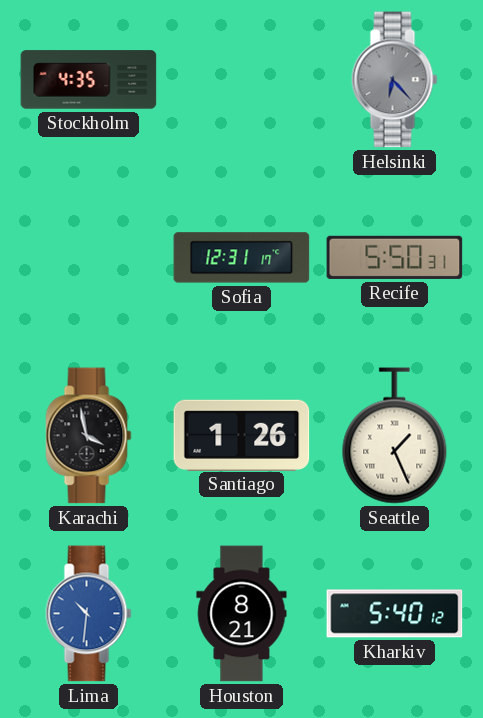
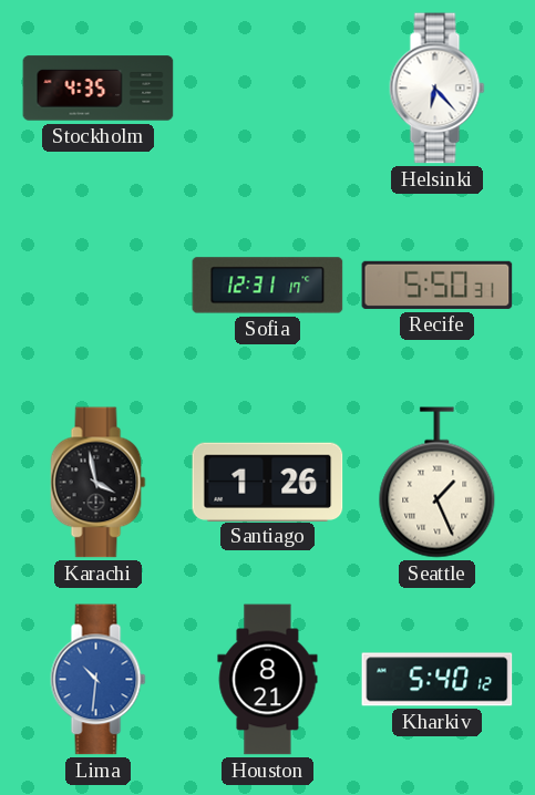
Helsinki dial: grey -> white
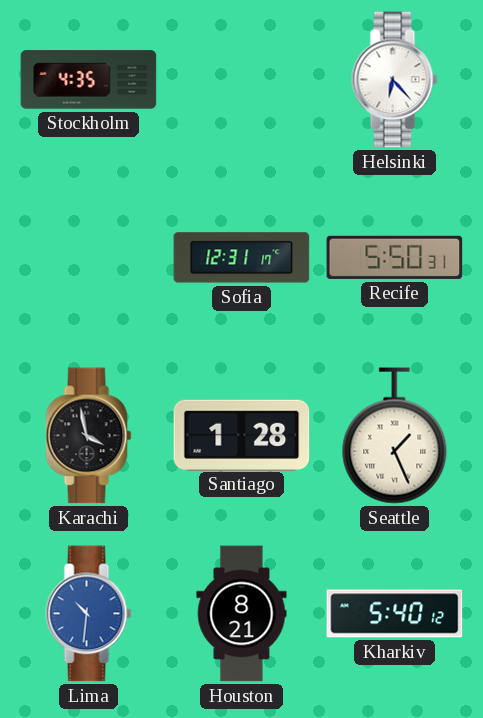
Santiago: 1:26 -> 1:28
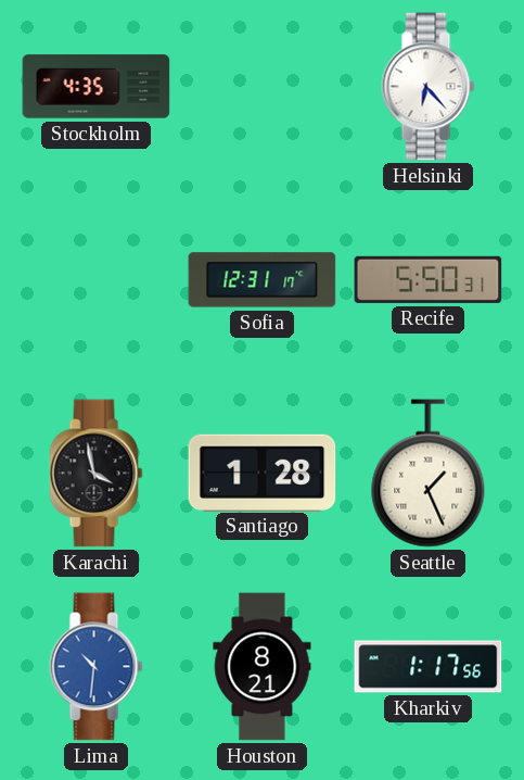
Kharkiv: 5:40 -> 1:17
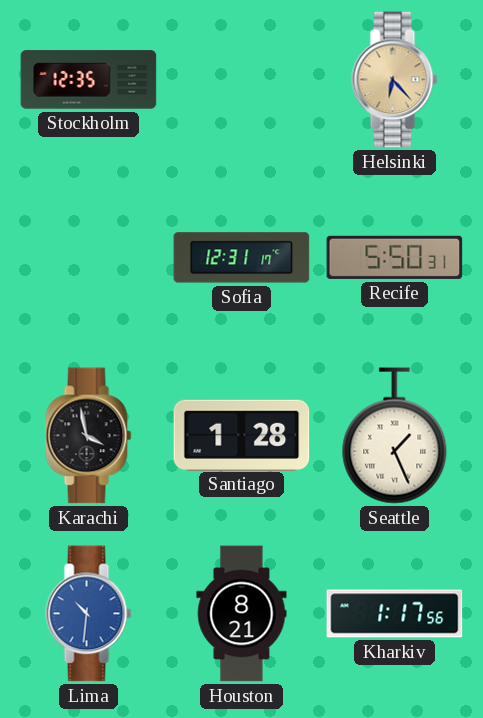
Stockholm: 4:35 -> 12:35
Helsinki dial: white -> champagne
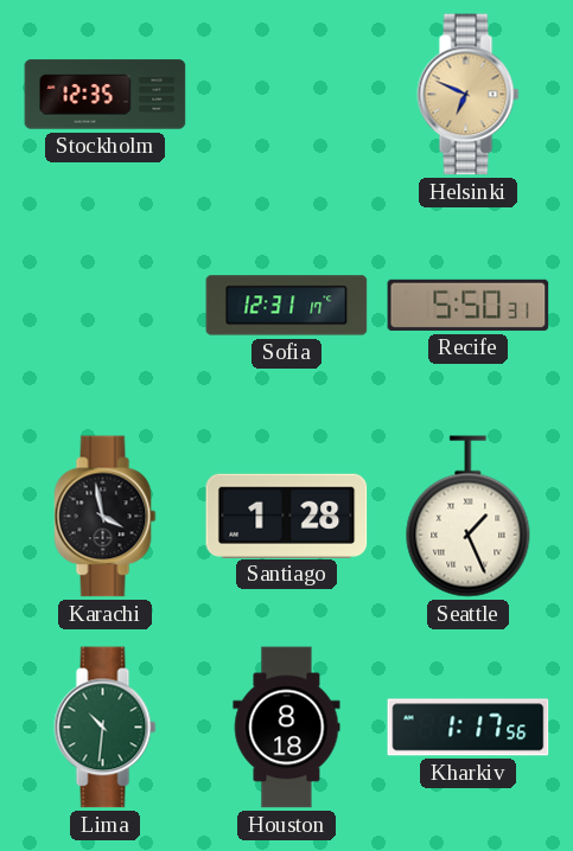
Helsinki: 6:23 -> 6:49
Lima dial: blue -> green
Houston: 8:21 -> 8:18
